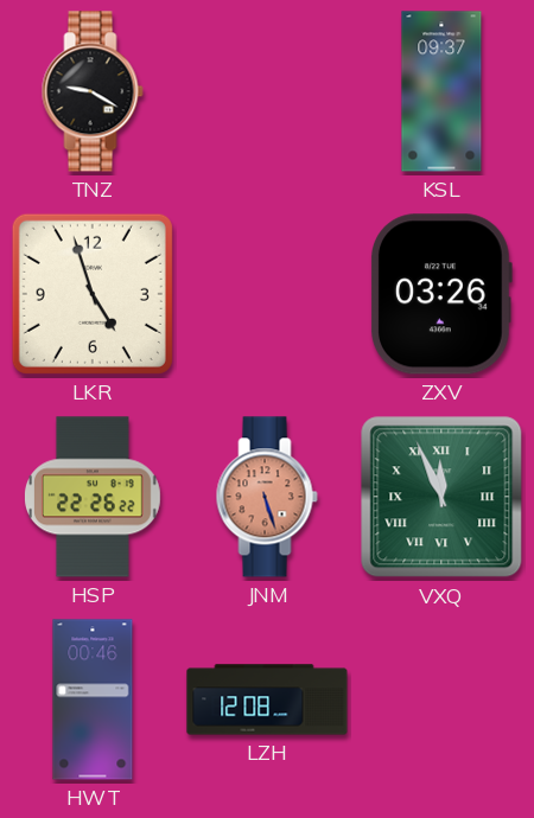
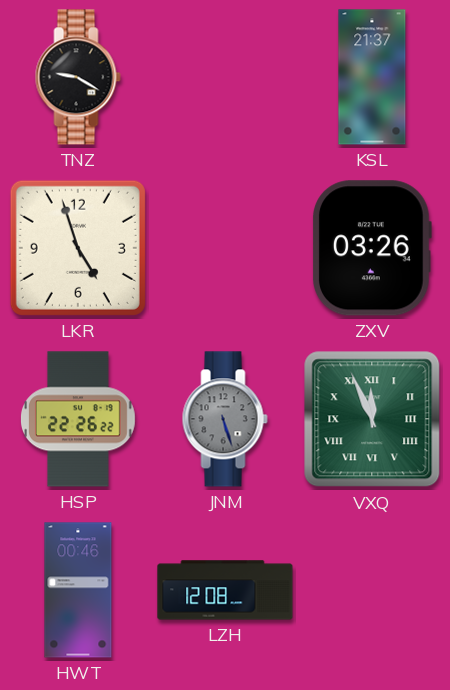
KSL: 09:37 -> 21:37
JNM dial: salmon -> grey
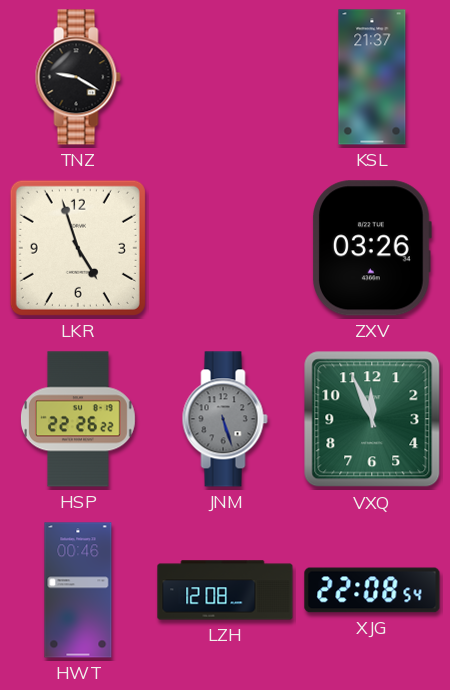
VXQ numerals: Roman -> Arabic
XJG: none -> 22:08
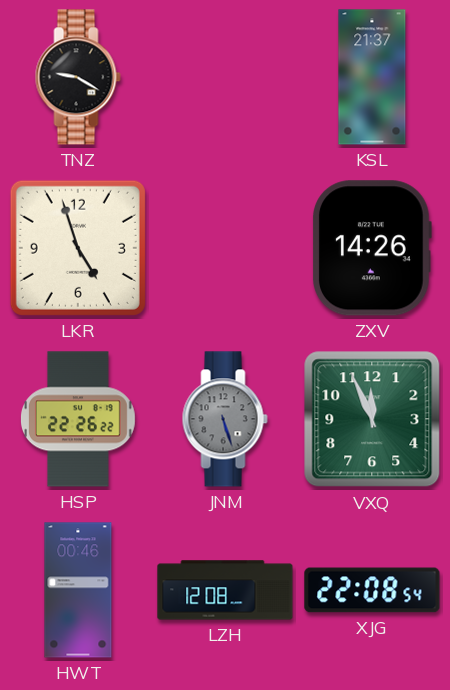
ZXV: 03:26 -> 14:26
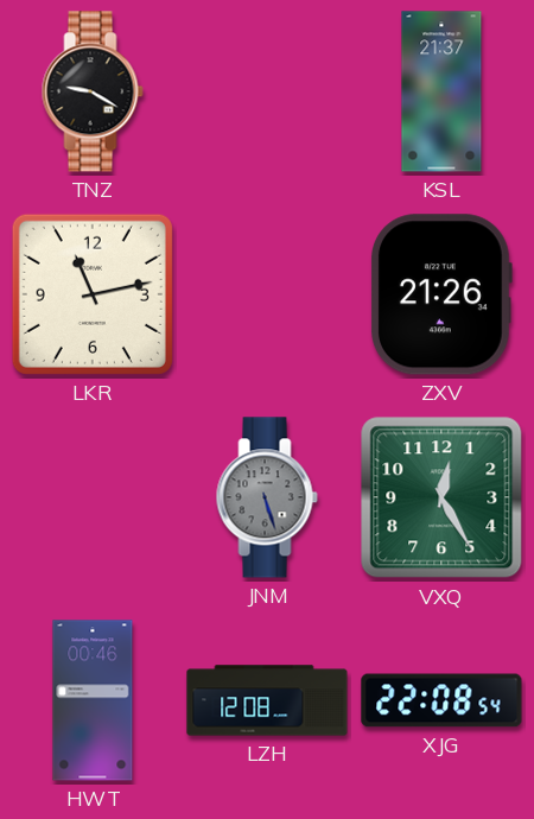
LKR: 4:57 -> 11:13
ZXV: 14:26 -> 21:26
HSP: 22:26 -> none
VXQ: 11:56 -> 12:25
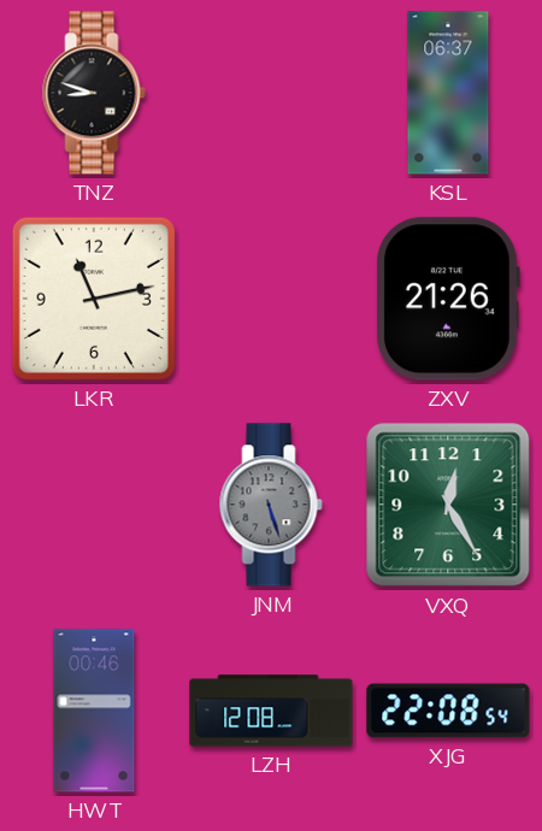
TNZ: 9:20 -> 8:48
KSL: 21:37 -> 06:37
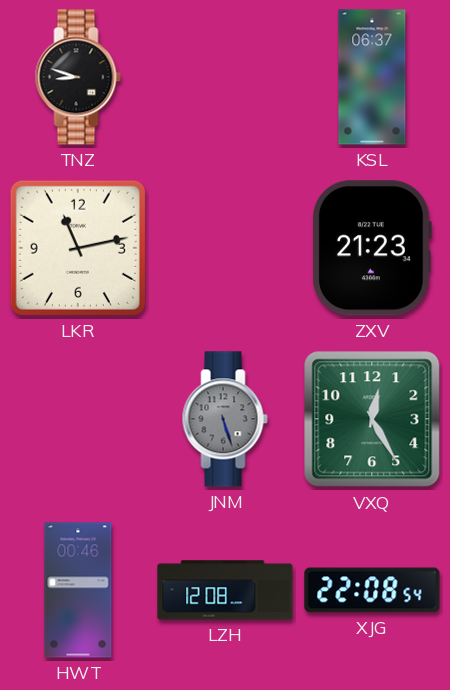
ZXV: 21:26 -> 21:23
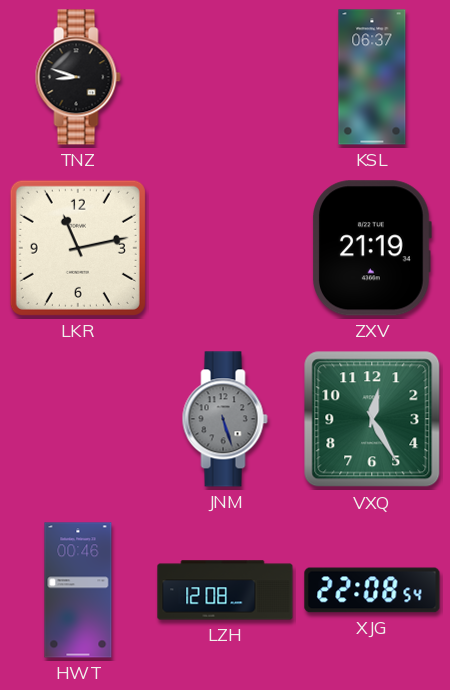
ZXV: 21:23 -> 21:19
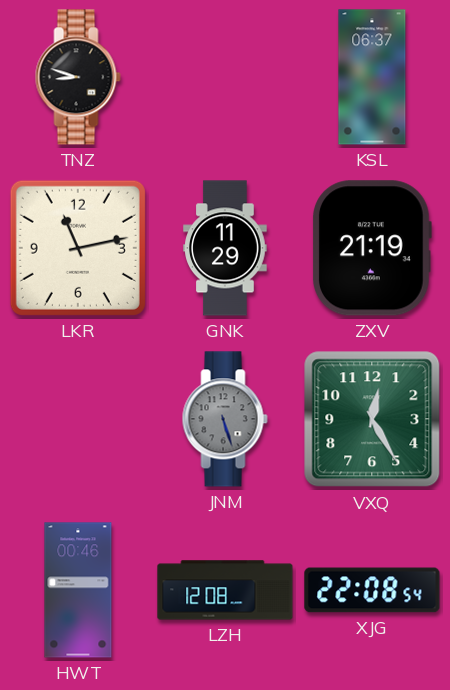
GNK: none -> 11:29
